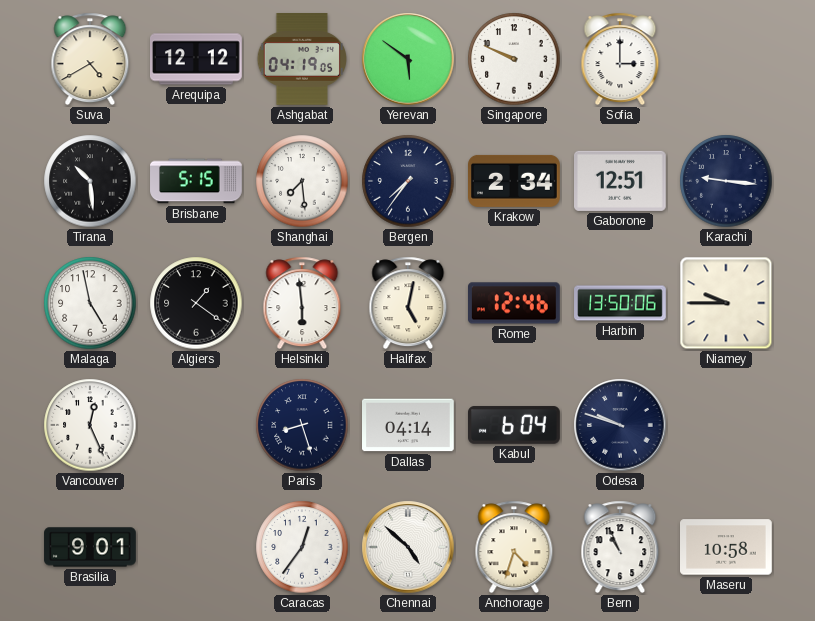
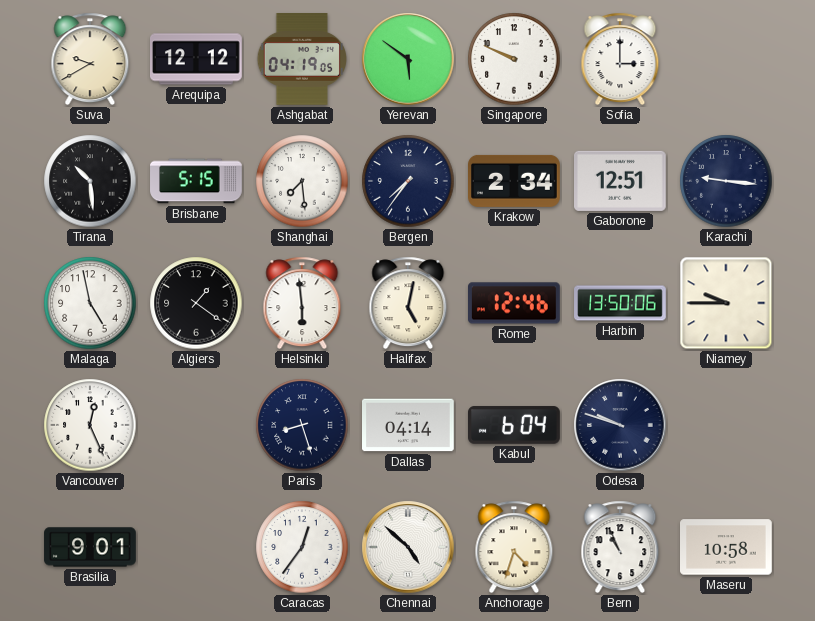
Suva: 4:40 -> 9:40
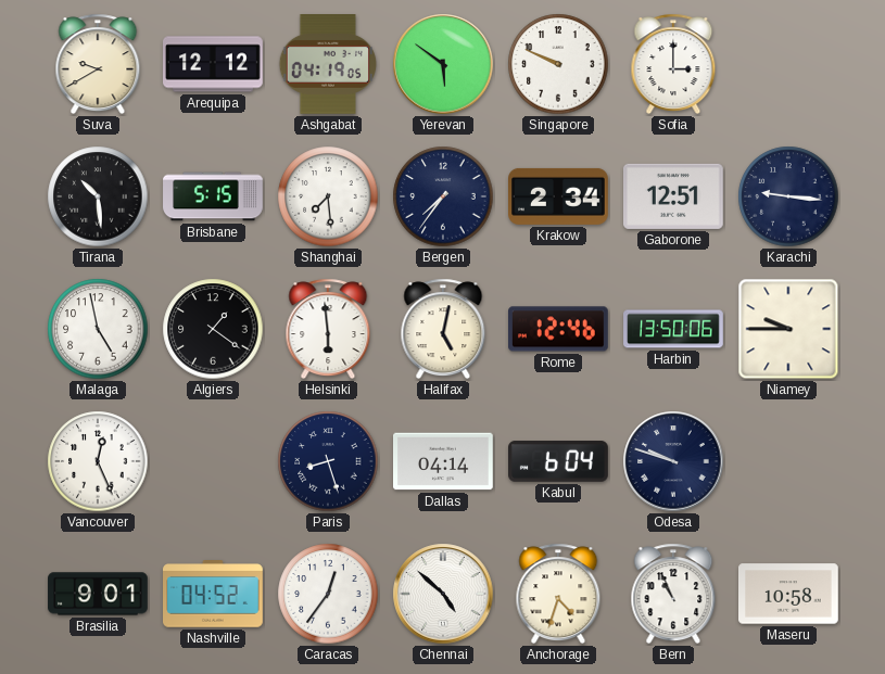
Nashville: none -> 04:52
